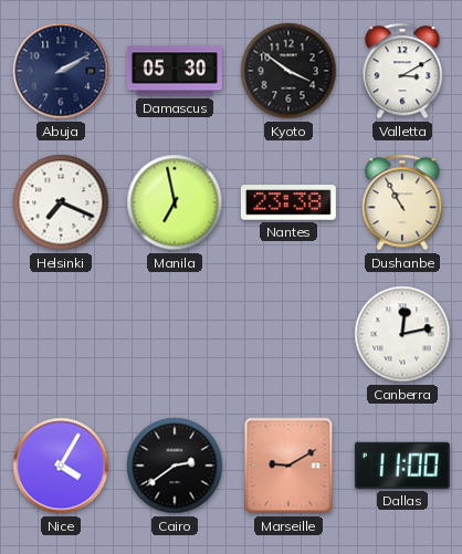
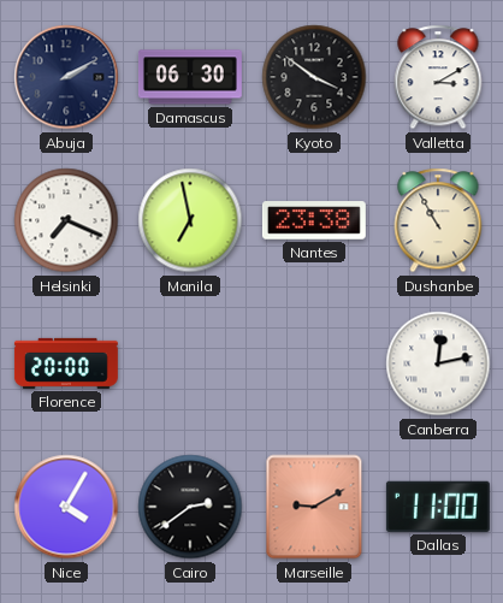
Damascus: 05:30 -> 06:30
Florence: none -> 20:00
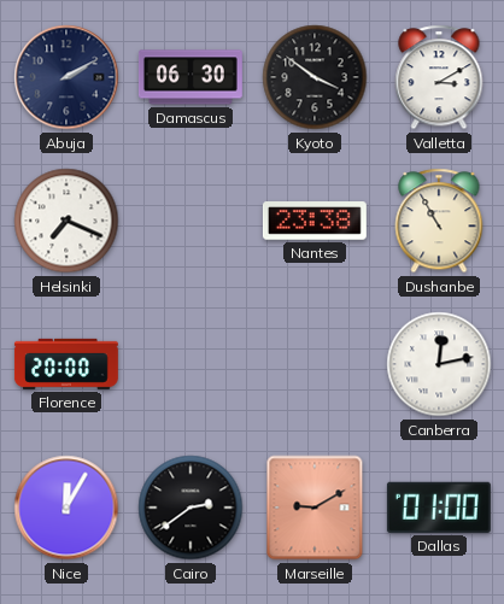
Manila: 6:58 -> none
Nice: 4:05 -> 12:05
Dallas: 11:00 -> 01:00
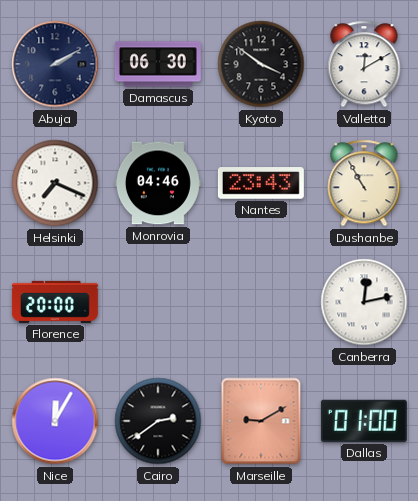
Valletta: 3:10 -> 12:10
Monrovia: none -> 04:46
Nantes: 23:38 -> 23:43
